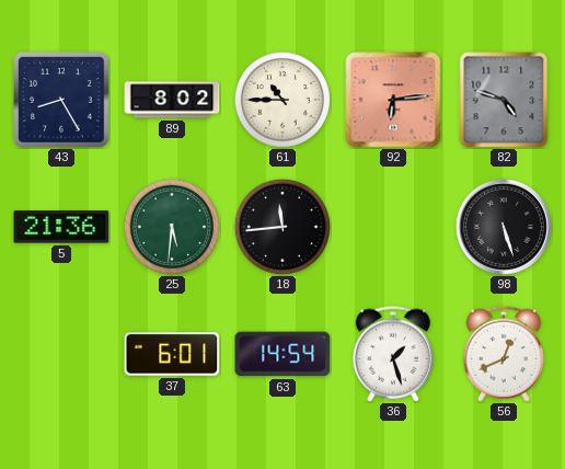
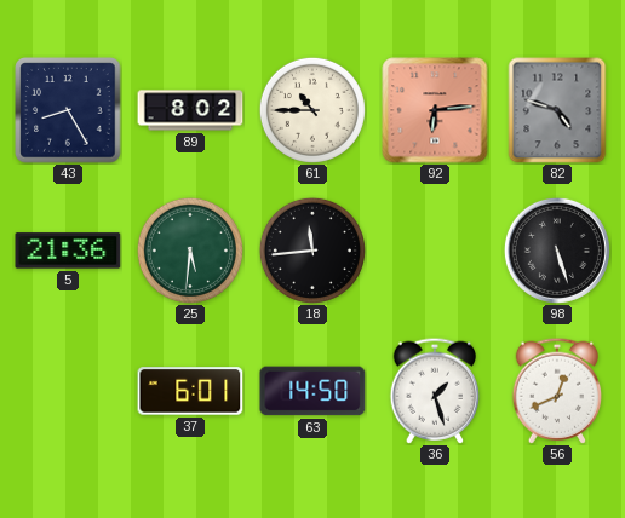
63: 14:54 -> 14:50
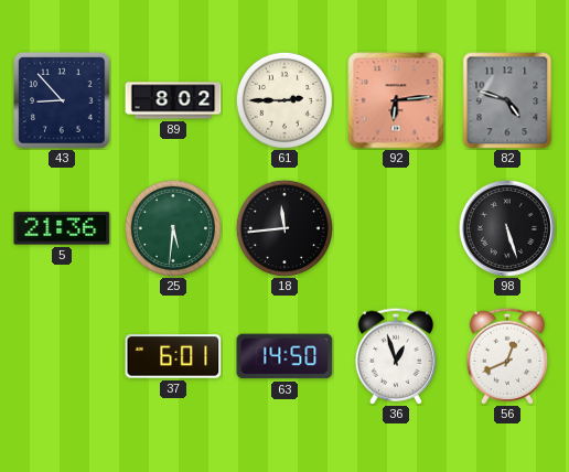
43: 8:25 -> 8:53
61: 10:45 -> 2:45
36: 1:27 -> 12:57
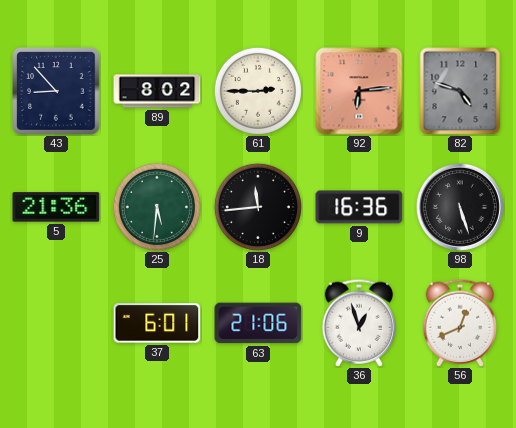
9: none -> 16:36
63: 14:50 -> 21:06
